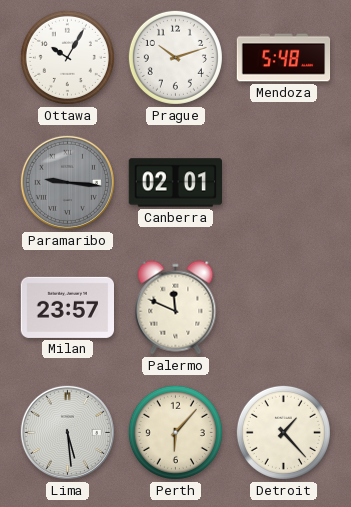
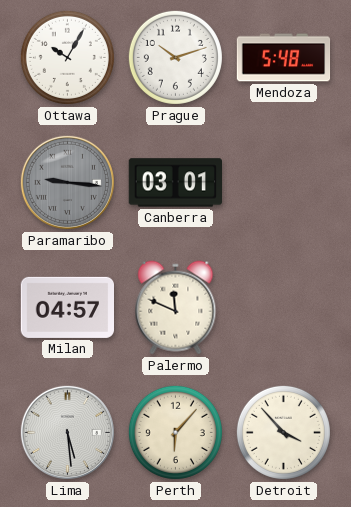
Canberra: 02:01 -> 03:01
Milan: 23:57 -> 04:57
Detroit: 1:23 -> 3:53
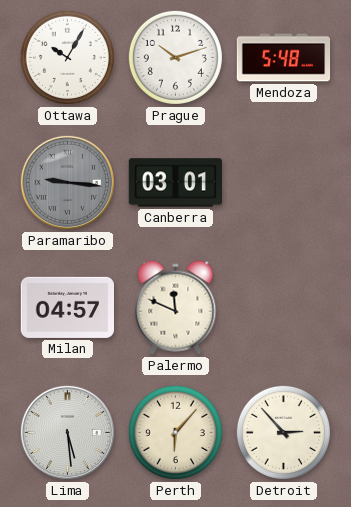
Detroit: 3:53 -> 2:53
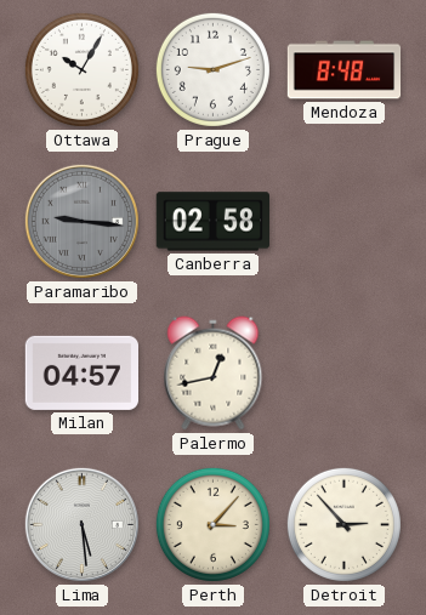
Prague: 10:12 -> 9:12
Mendoza: 5:48 -> 8:48
Canberra: 03:01 -> 02:58
Palermo: 11:49 -> 12:43
Perth: 6:07 -> 3:07
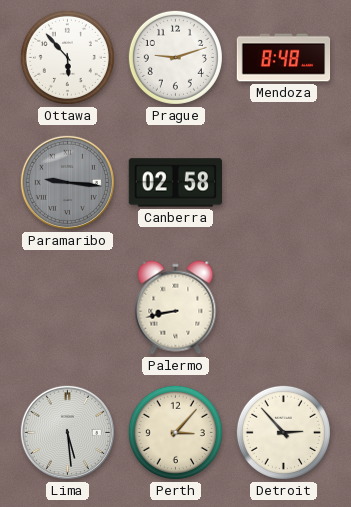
Ottawa: 10:05 -> 5:53
Milan: 04:57 -> none
Palermo: 12:43 -> 8:43
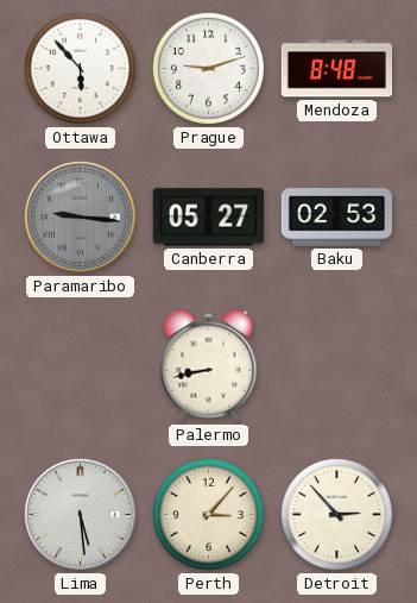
Canberra: 02:58 -> 05:27
Baku: none -> 02:53
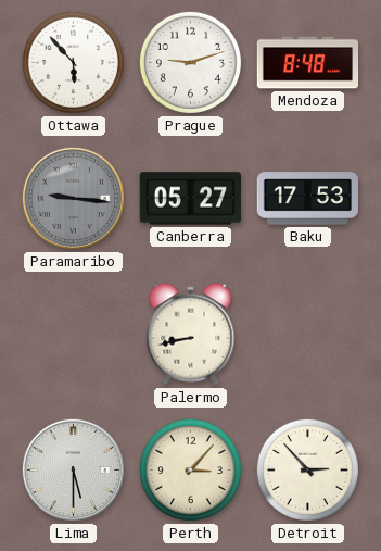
Baku: 02:53 -> 17:53
Lima: 5:29 -> 5:30
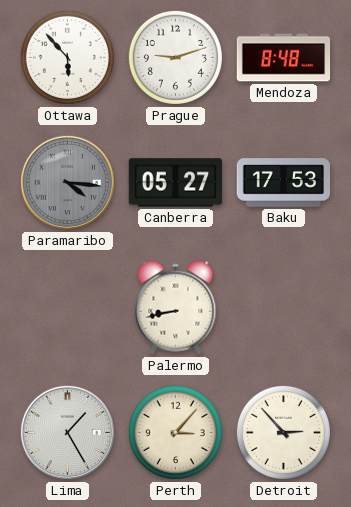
Paramaribo: 9:16 -> 4:16
Lima: 5:30 -> 1:25
